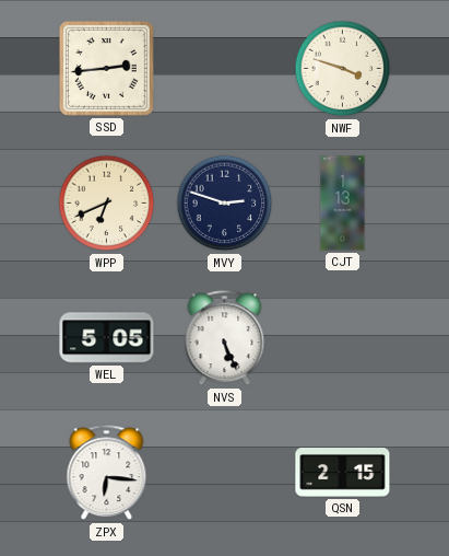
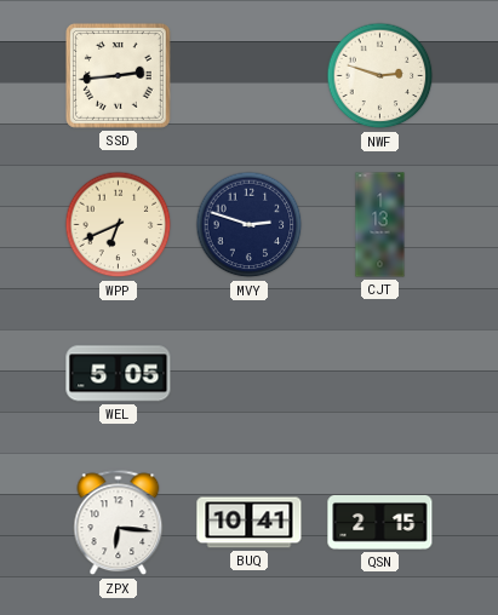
NWF: 3:48 -> 2:48
NVS: 5:26 -> none
BUQ: none -> 10:41
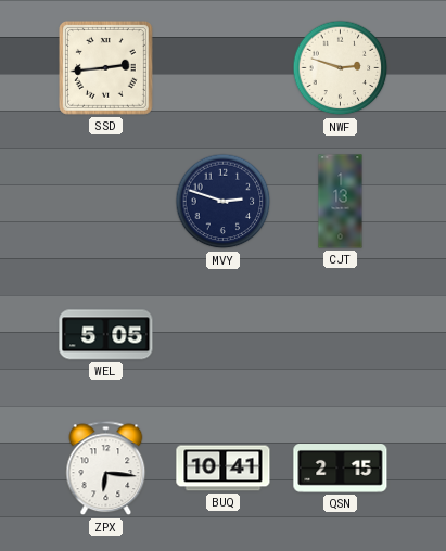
WPP: 6:41 -> none
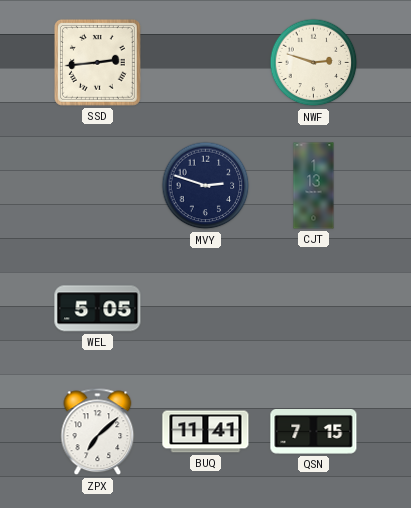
ZPX: 6:16 -> 7:08
BUQ: 10:41 -> 11:41
QSN: 2:15 -> 7:15
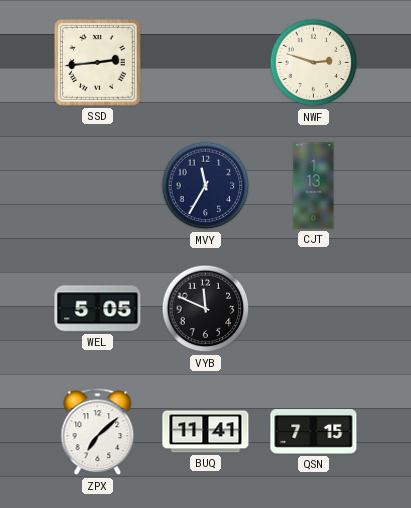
MVY: 2:48 -> 11:35
VYB: none -> 11:49
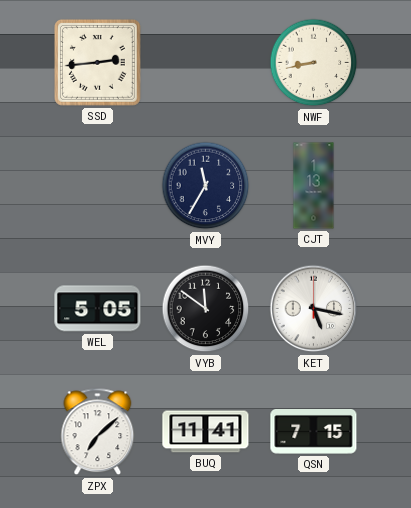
NWF: 2:48 -> 8:43
VYB: 11:49 -> 11:51
KET: none -> 5:17
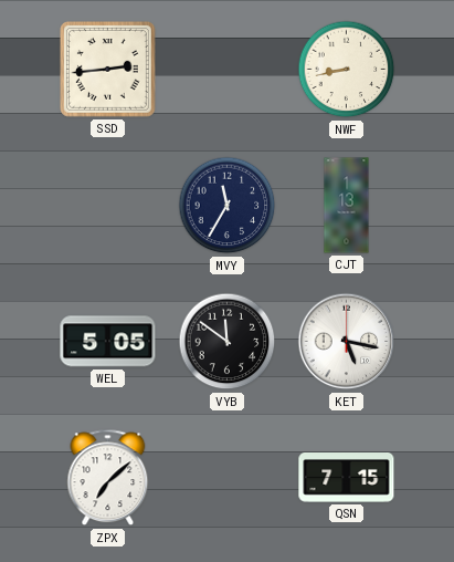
BUQ: 11:41 -> none
